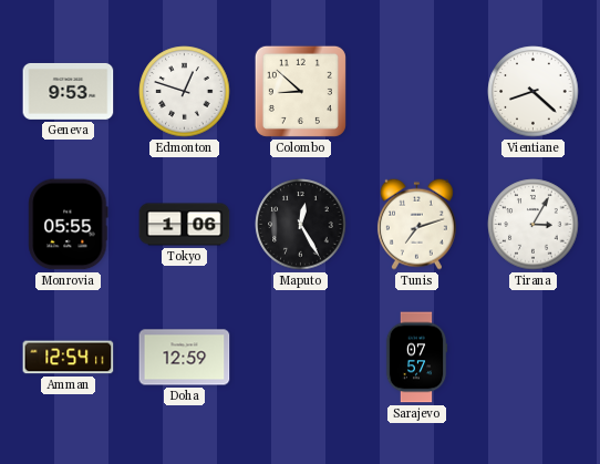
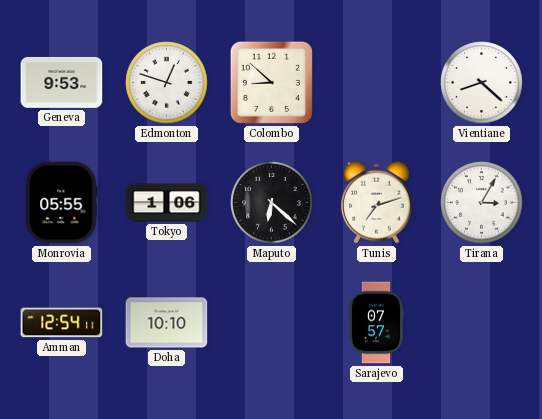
Maputo: 12:25 -> 6:22
Doha: 12:59 -> 10:10
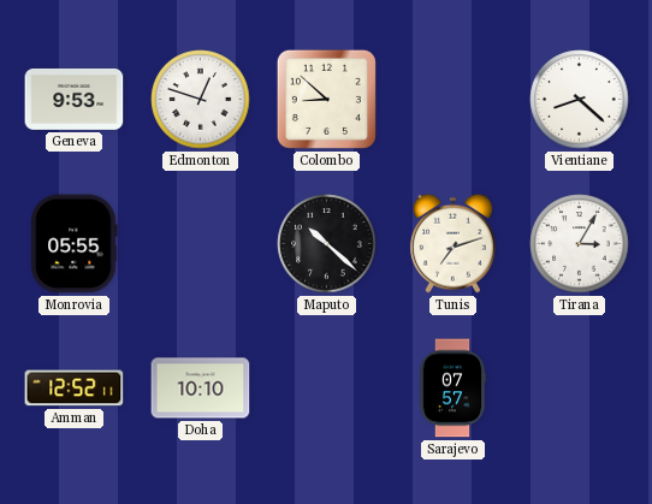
Tokyo: 1:06 -> none
Maputo: 6:22 -> 10:22
Amman: 12:54 -> 12:52
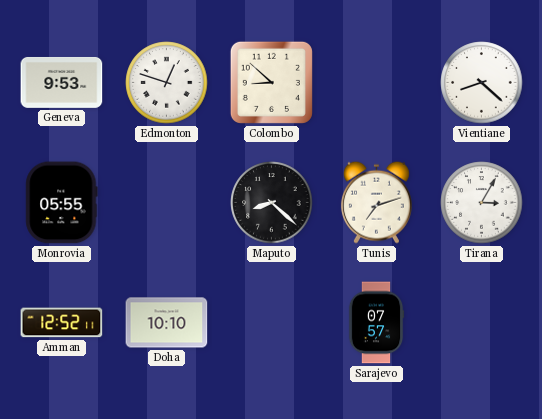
Maputo: 10:22 -> 8:22
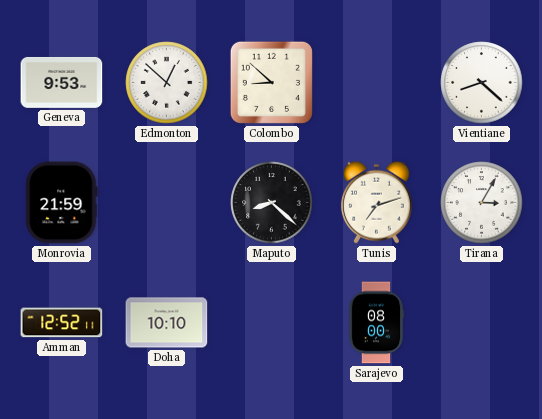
Edmonton: 12:48 -> 12:52
Monrovia: 05:55 -> 21:59
Sarajevo: 07:57 -> 08:00
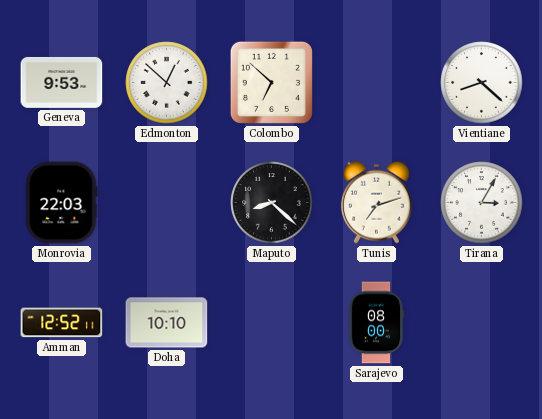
Colombo: 8:52 -> 6:52
Monrovia: 21:59 -> 22:03
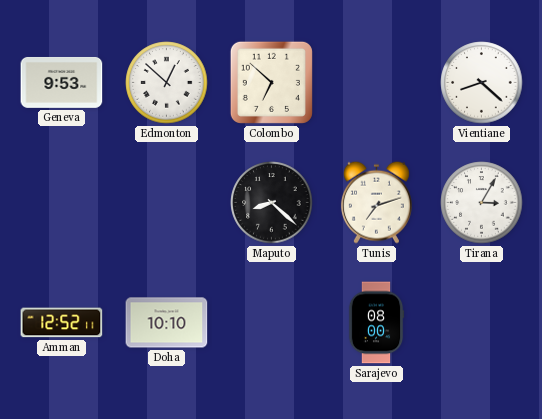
Monrovia: 22:03 -> none
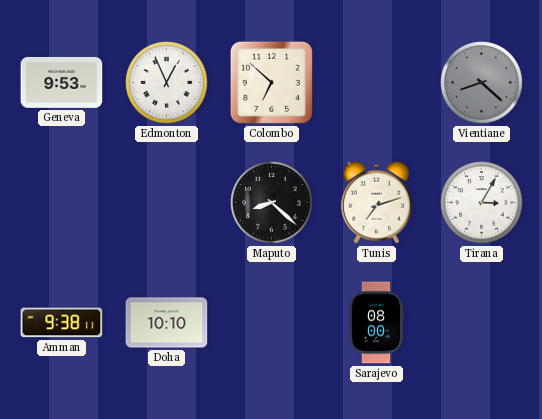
Edmonton: 12:52 -> 12:56
Vientiane dial: white -> grey
Amman: 12:52 -> 9:38
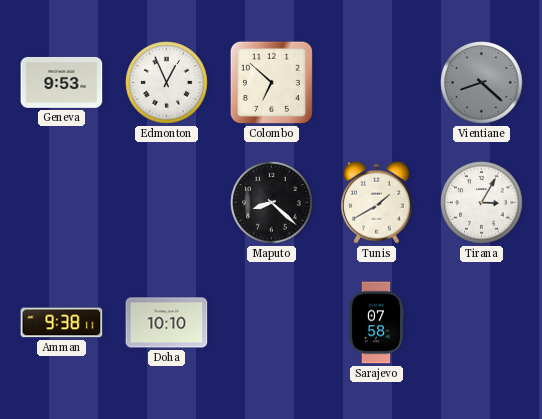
Tunis: 7:12 -> 1:40
Sarajevo: 08:00 -> 07:58
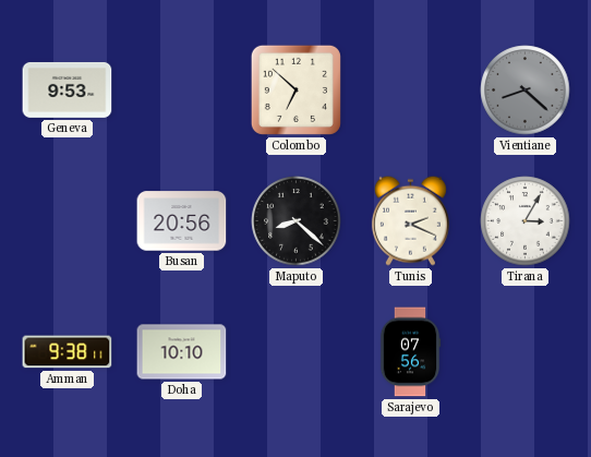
Edmonton: 12:56 -> none
Busan: none -> 20:56
Tunis: 1:40 -> 2:19
Sarajevo: 07:58 -> 07:56
